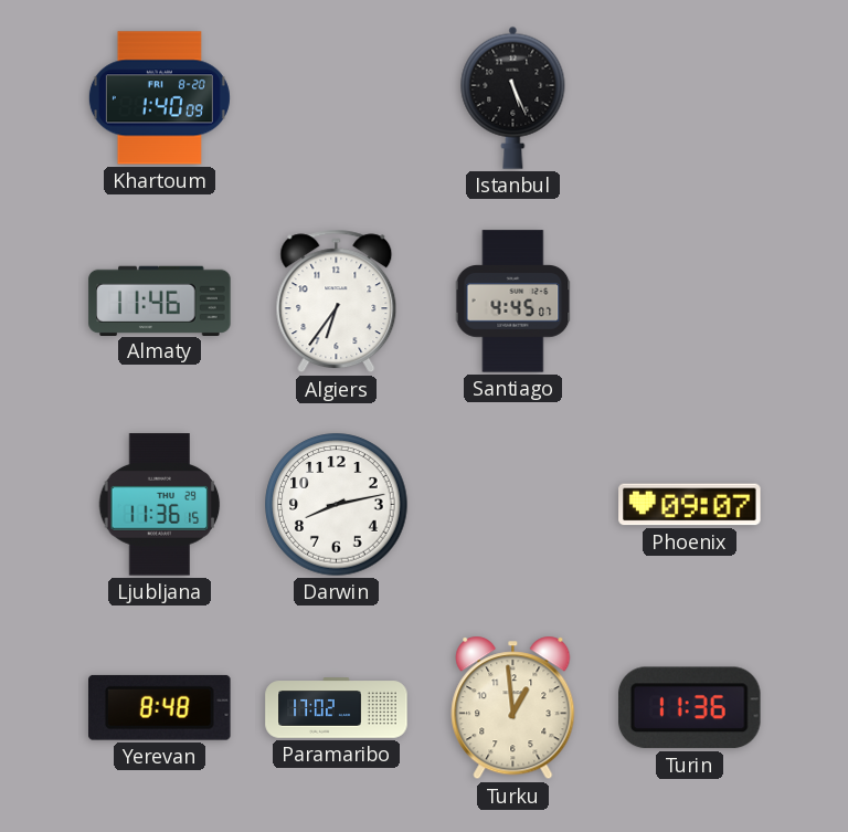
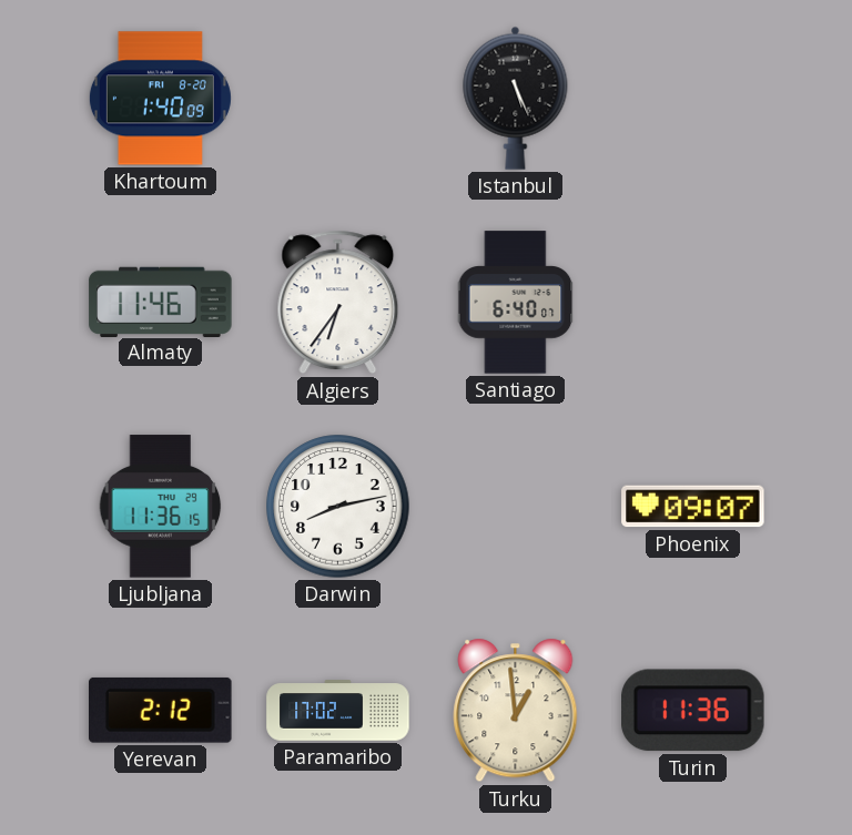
Santiago: 4:45 -> 6:40
Yerevan: 8:48 -> 2:12
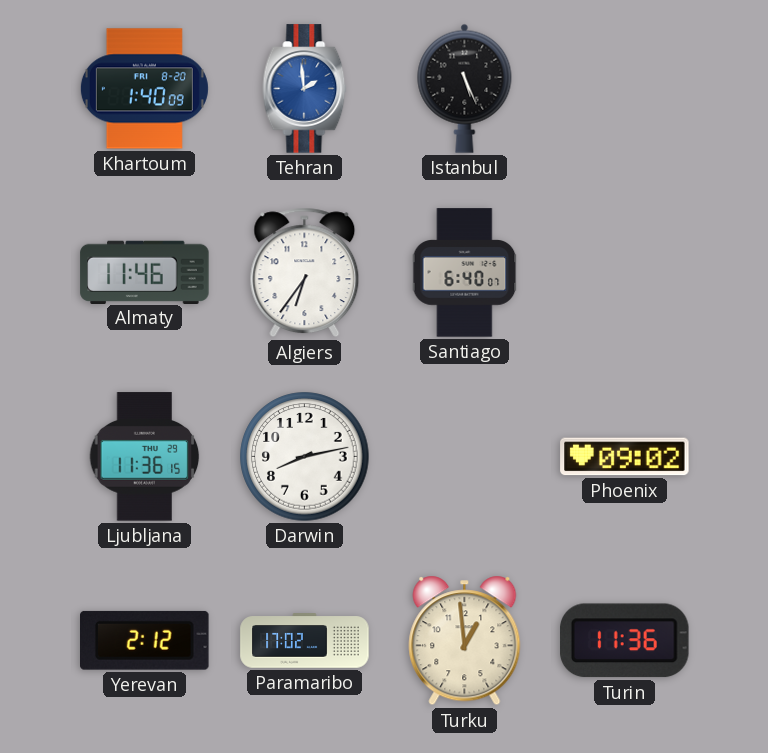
Tehran: none -> 1:59
Phoenix: 09:07 -> 09:02
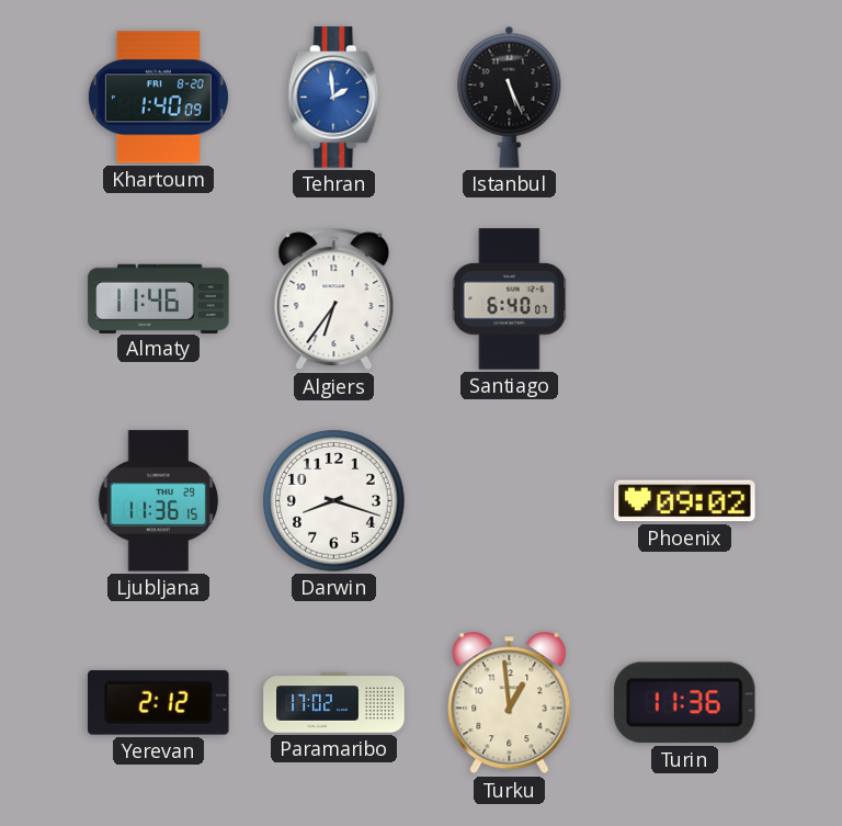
Darwin: 8:13 -> 8:18
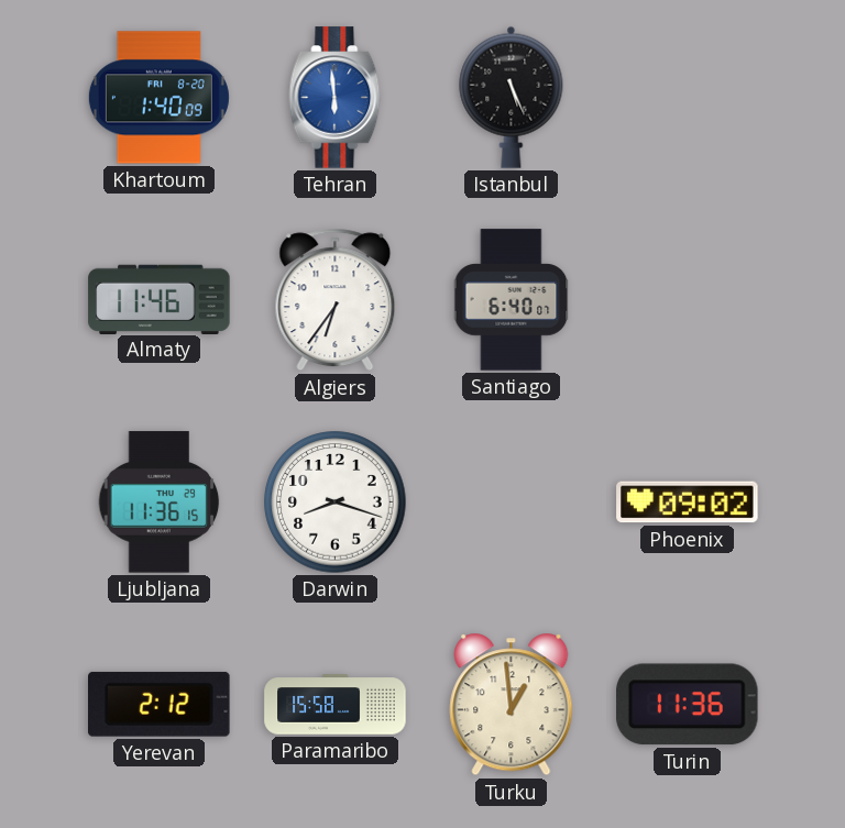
Tehran: 1:59 -> 5:59
Paramaribo: 17:02 -> 15:58
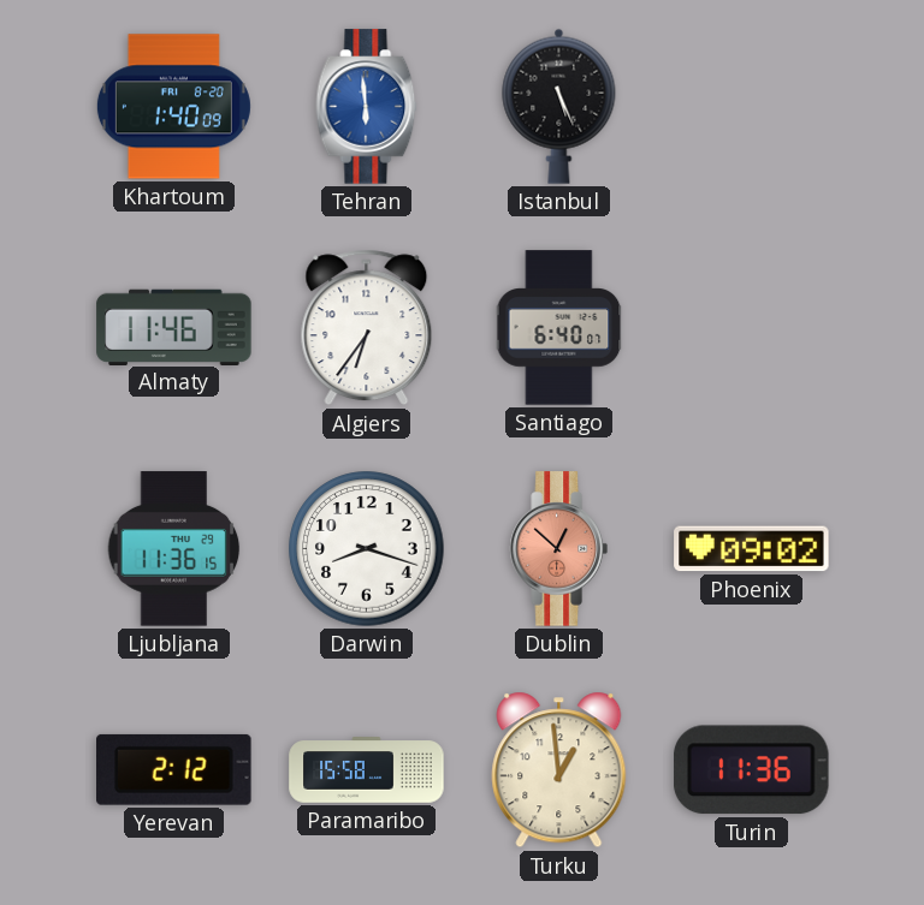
Dublin: none -> 12:52
